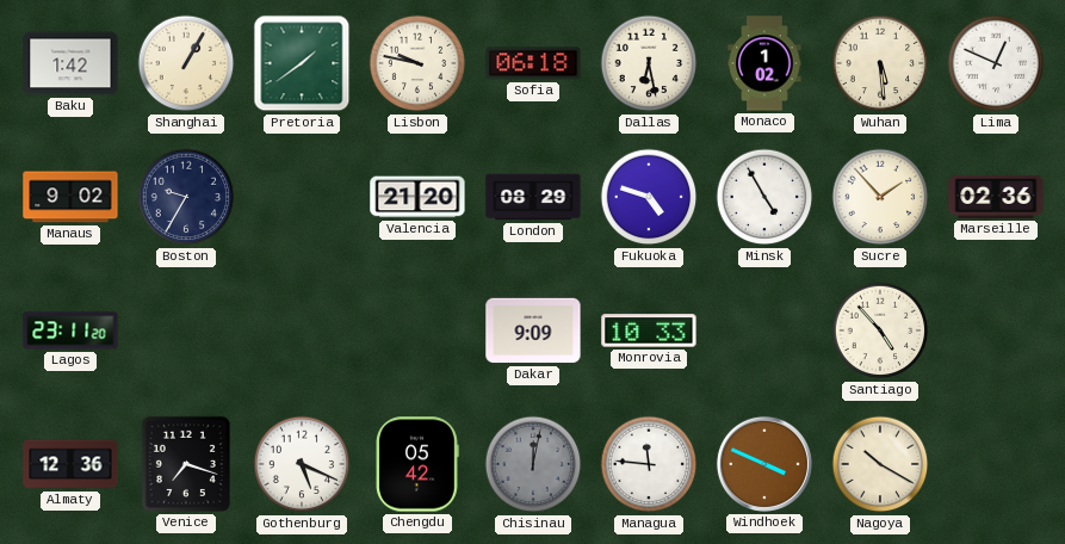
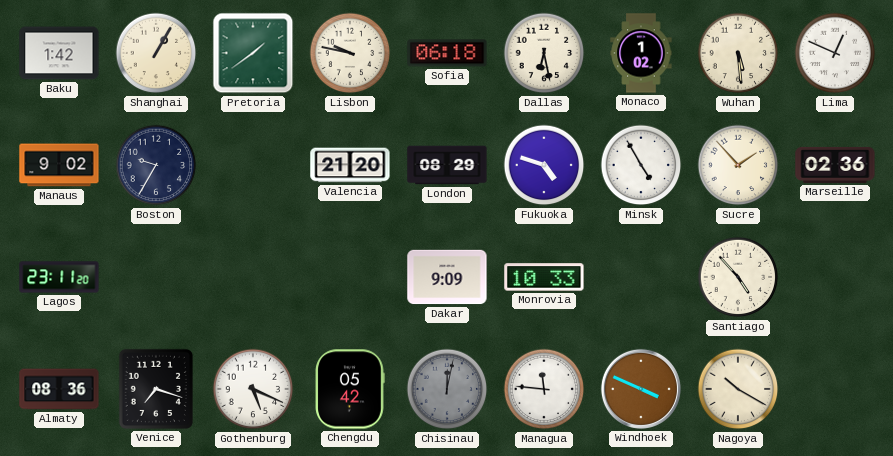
Almaty: 12:36 -> 08:36
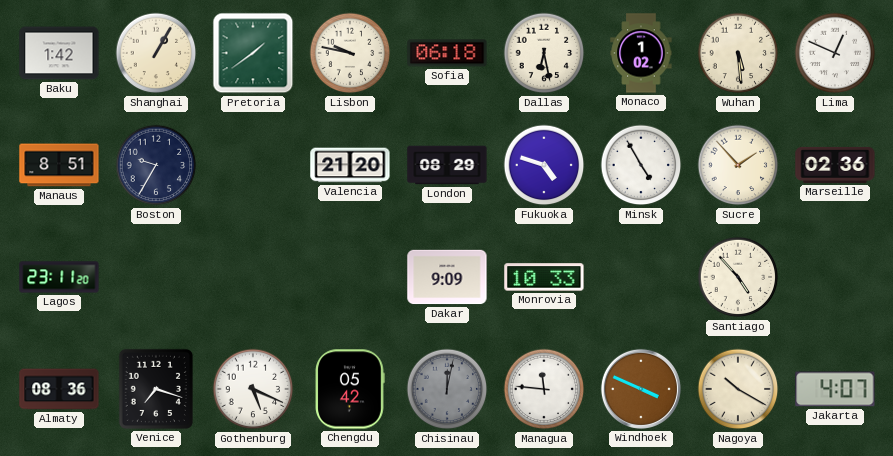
Manaus: 9:02 -> 8:51
Jakarta: none -> 4:07
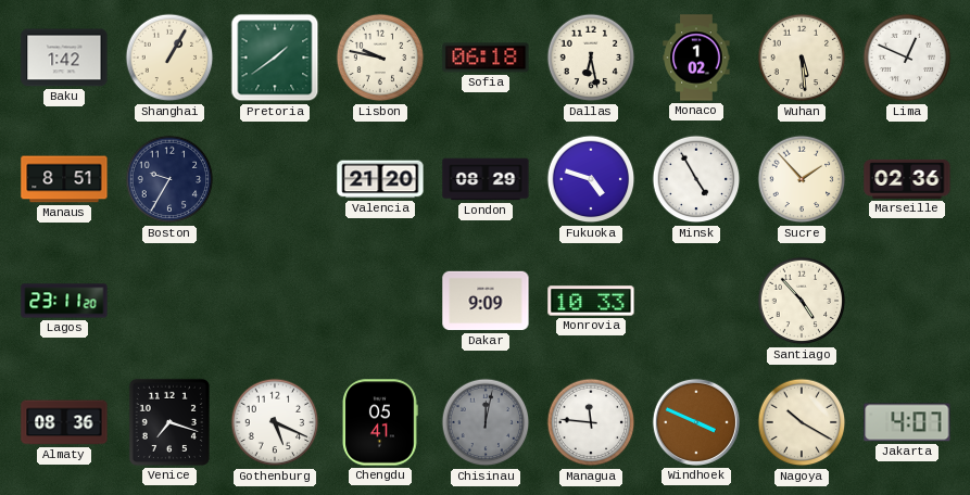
Chengdu: 05:42 -> 05:41
